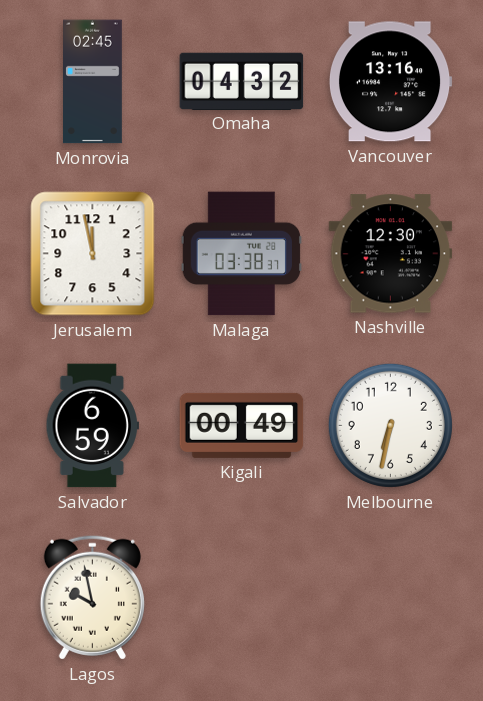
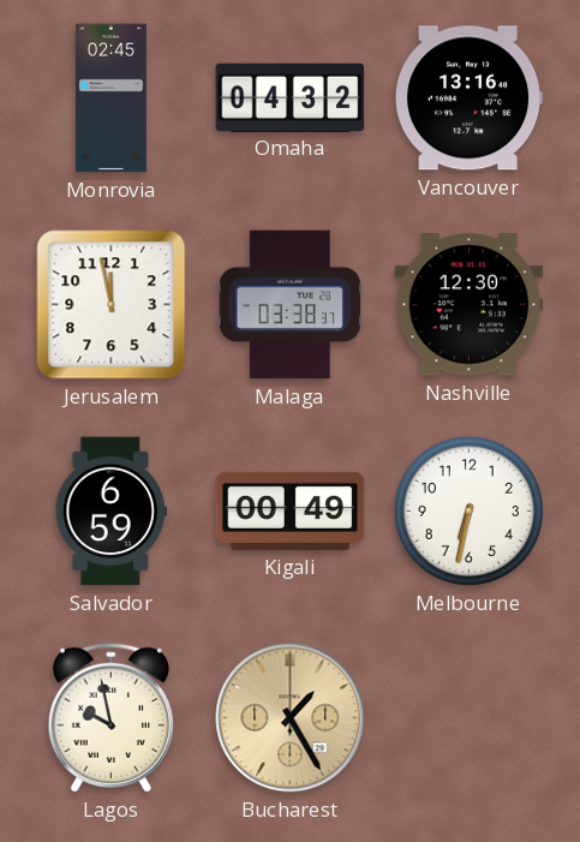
Bucharest: none -> 1:25
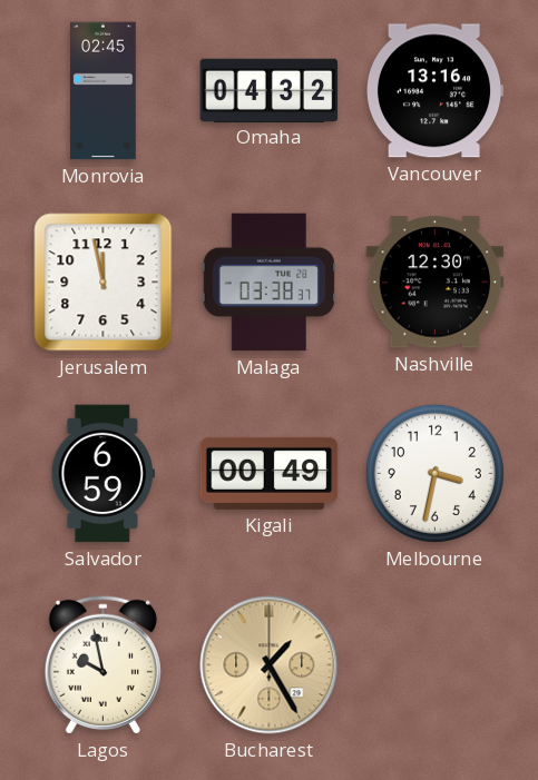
Melbourne: 6:32 -> 3:32
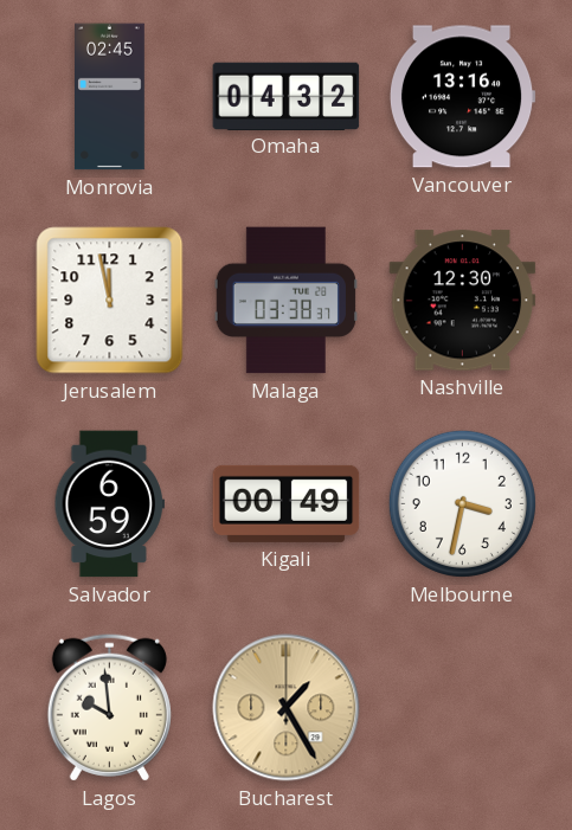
Lagos: 9:58 -> 9:59
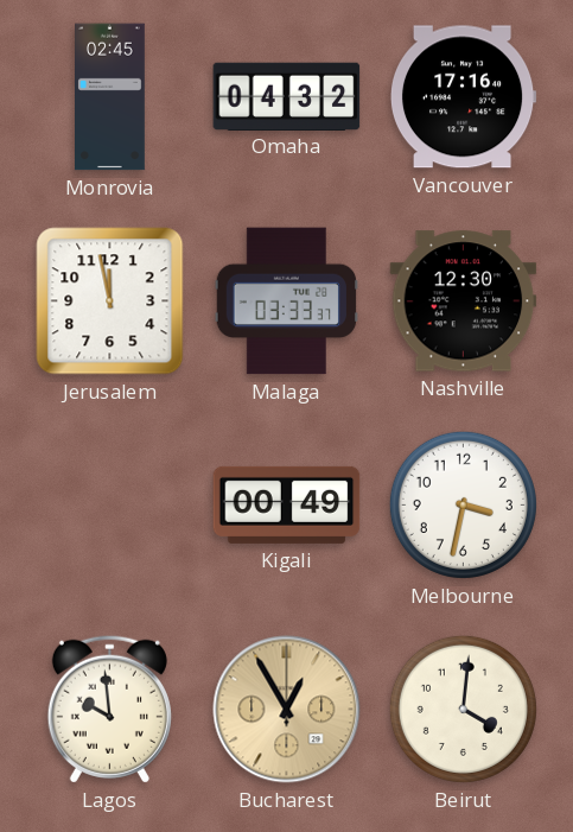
Vancouver: 13:16 -> 17:16
Malaga: 03:38 -> 03:33
Salvador: 6:59 -> none
Bucharest: 1:25 -> 12:55
Beirut: none -> 4:01
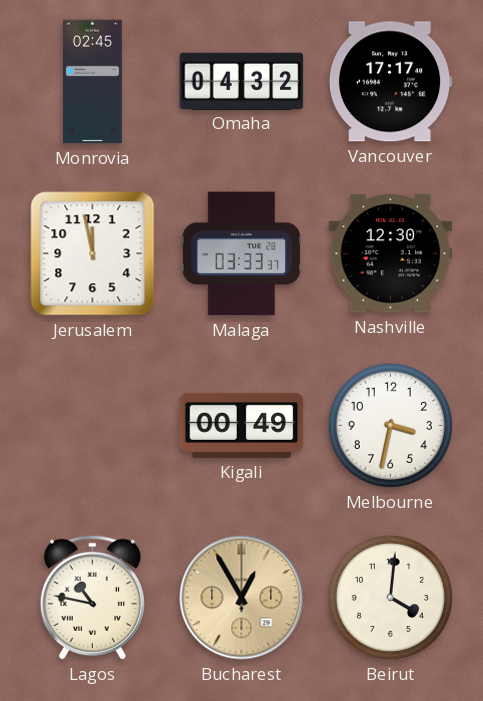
Vancouver: 17:16 -> 17:17
Lagos: 9:59 -> 10:47
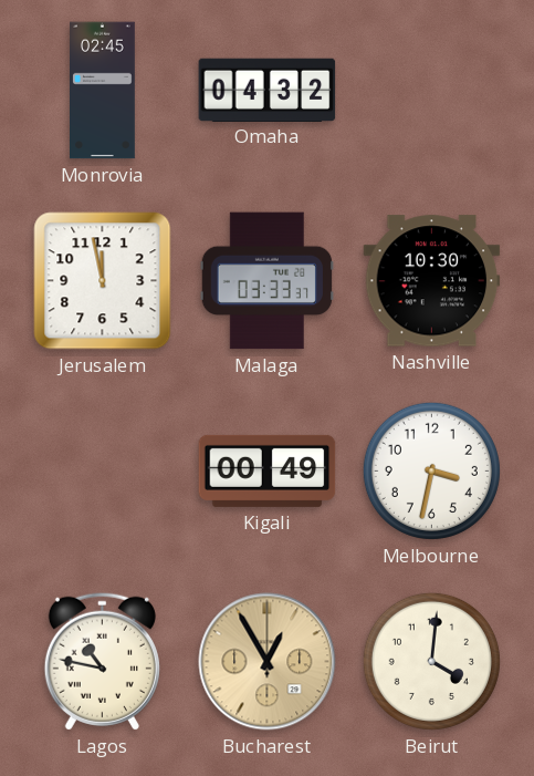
Vancouver: 17:17 -> none
Nashville: 12:30 -> 10:30
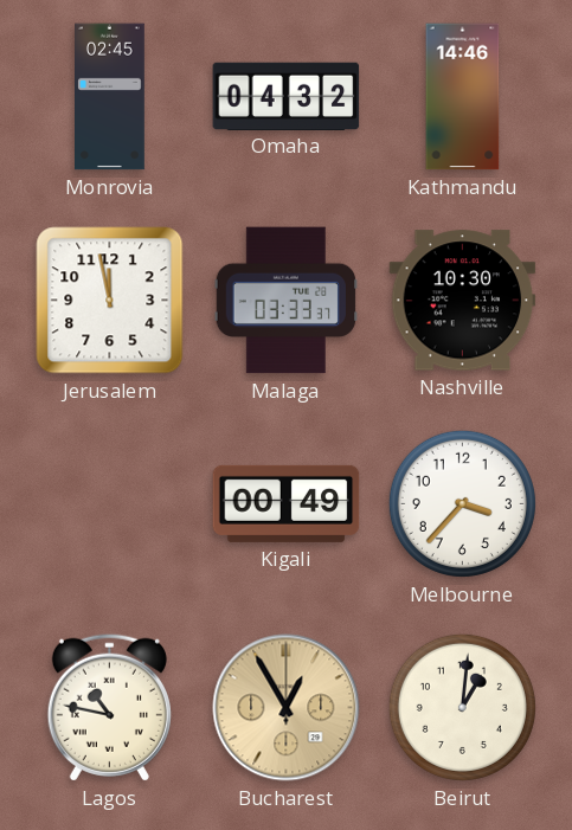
Kathmandu: none -> 14:46
Melbourne: 3:32 -> 3:37
Beirut: 4:01 -> 1:01
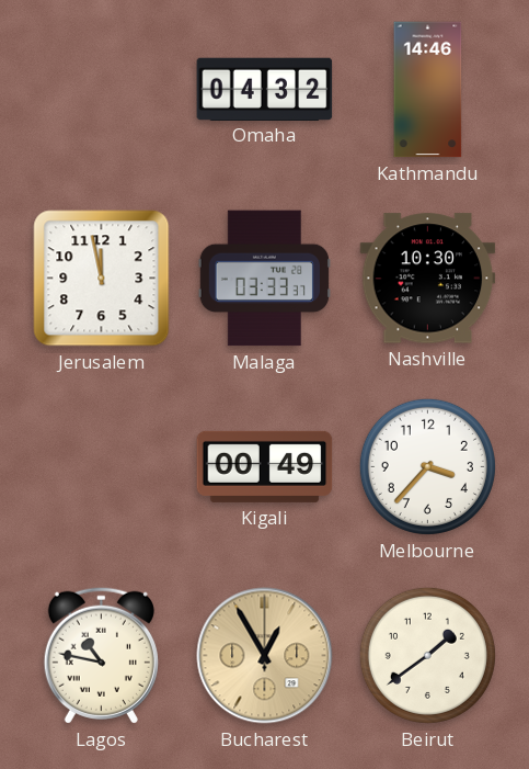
Monrovia: 02:45 -> none
Beirut: 1:01 -> 1:39
